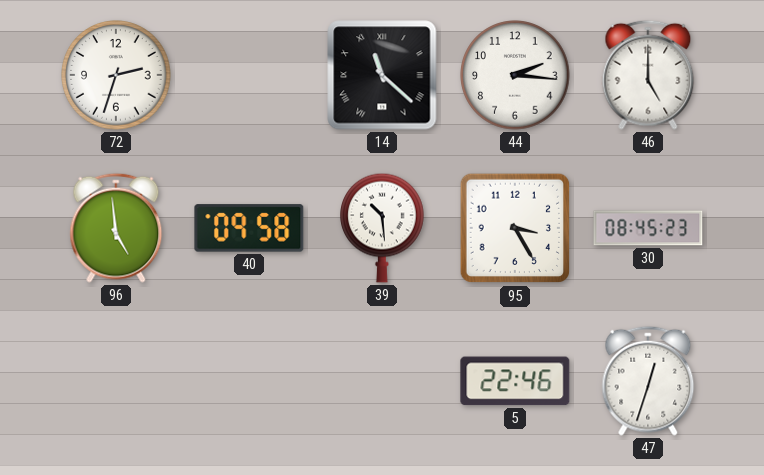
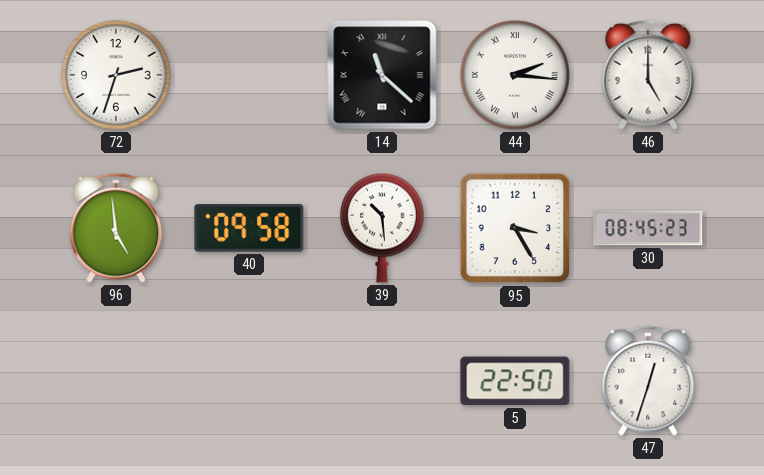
44 numerals: Arabic -> Roman
5: 22:46 -> 22:50
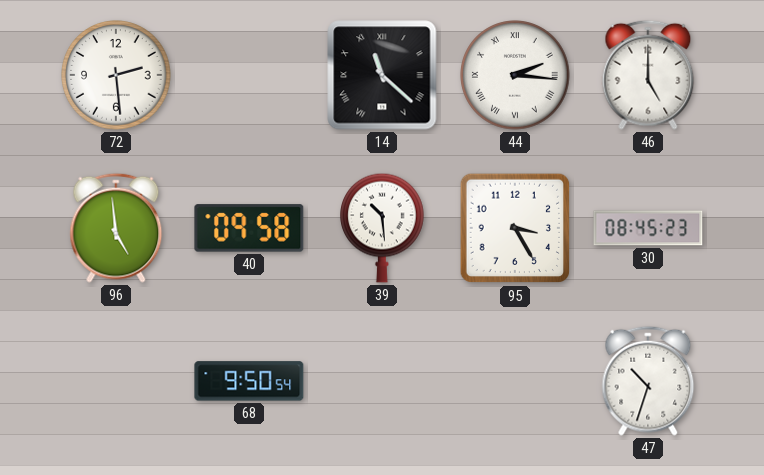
72: 2:33 -> 2:29
68: none -> 9:50
5: 22:50 -> none
47: 12:33 -> 10:33
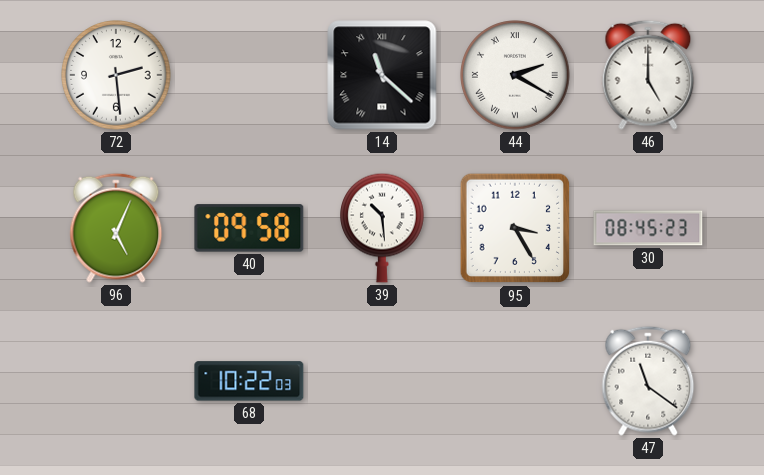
44: 2:16 -> 2:20
96: 4:59 -> 5:04
68: 9:50 -> 10:22
47: 10:33 -> 11:21
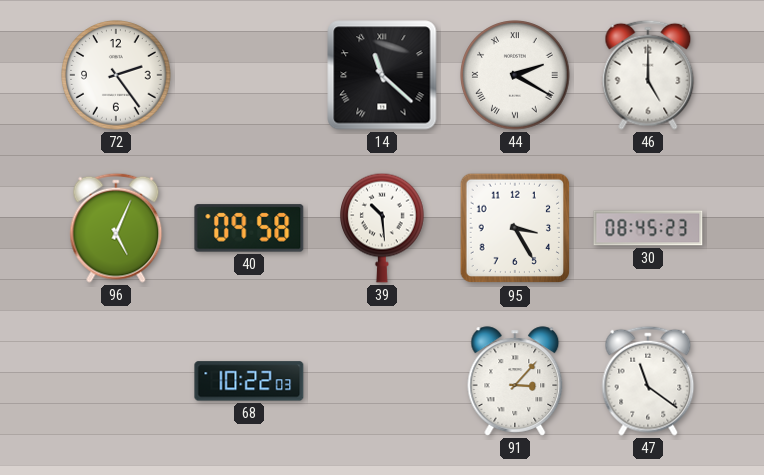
72: 2:29 -> 2:24
91: none -> 3:07
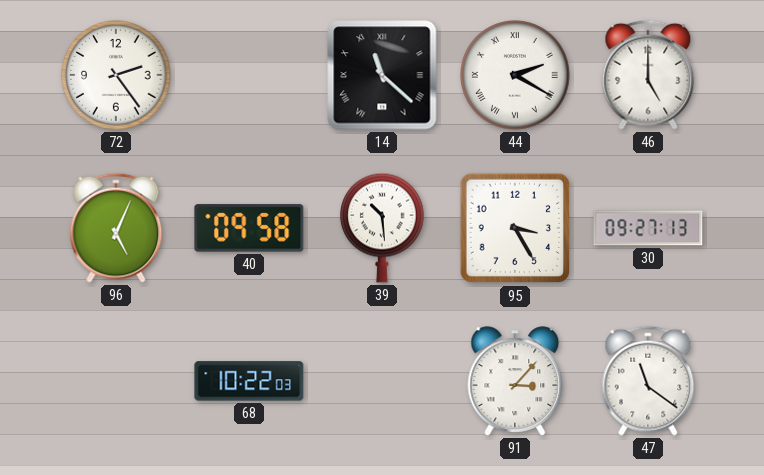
30: 08:45 -> 09:27
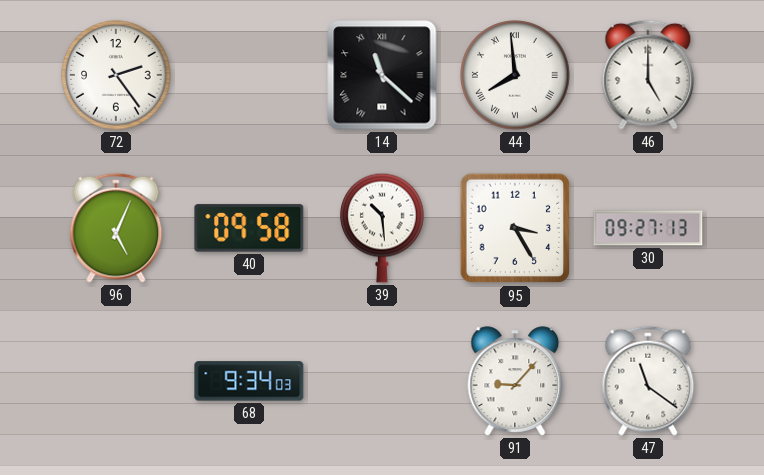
44: 2:20 -> 7:59
68: 10:22 -> 9:34
91: 3:07 -> 9:07
